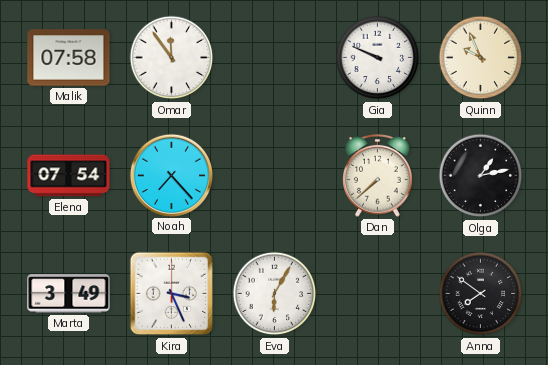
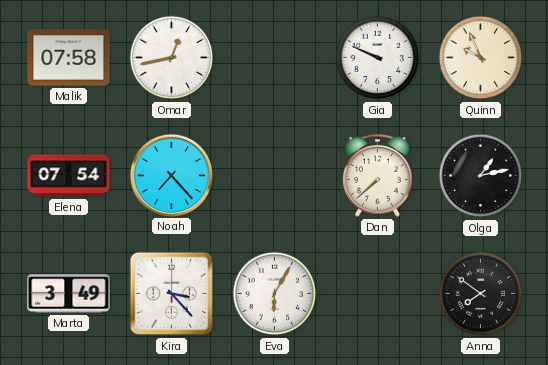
Omar: 11:54 -> 12:43
Kira: 3:26 -> 3:23
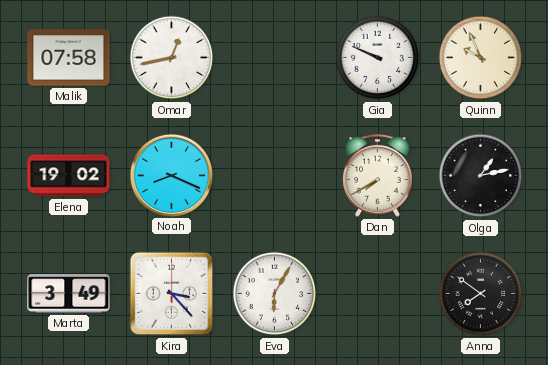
Elena: 07:54 -> 19:02
Noah: 7:23 -> 8:19
Dan: 7:38 -> 7:40
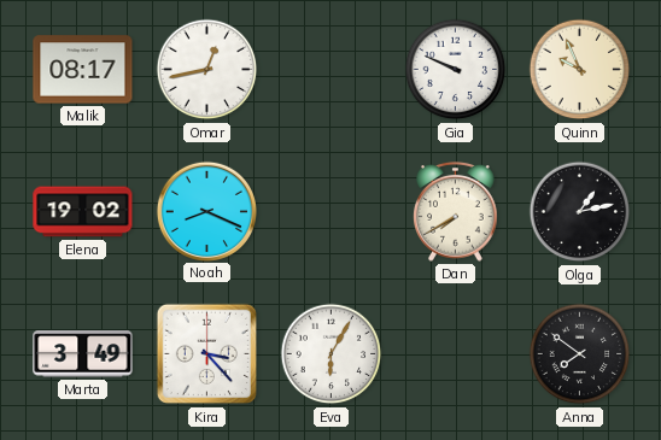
Malik: 07:58 -> 08:17
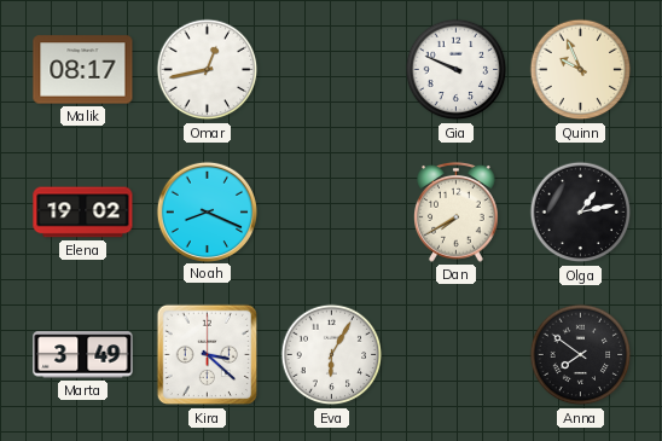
Kira: 3:23 -> 3:22
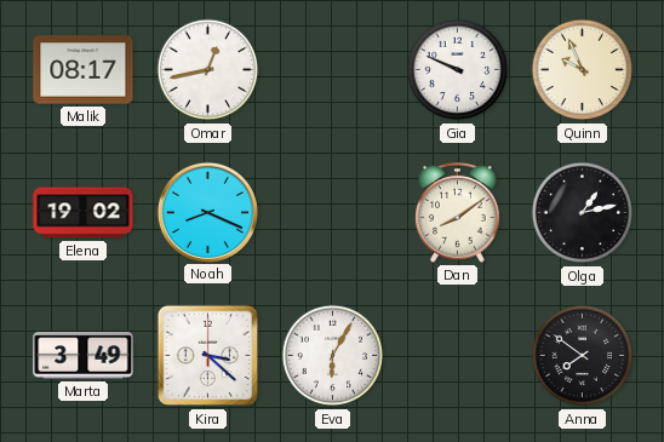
Dan: 7:40 -> 8:09
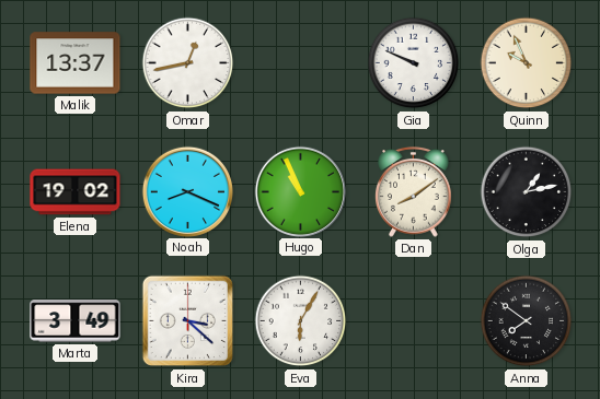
Malik: 08:17 -> 13:37
Hugo: none -> 10:56
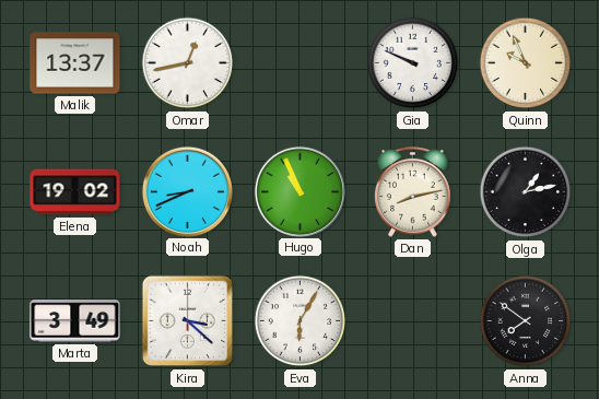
Noah: 8:19 -> 8:41
Dan: 8:09 -> 8:13
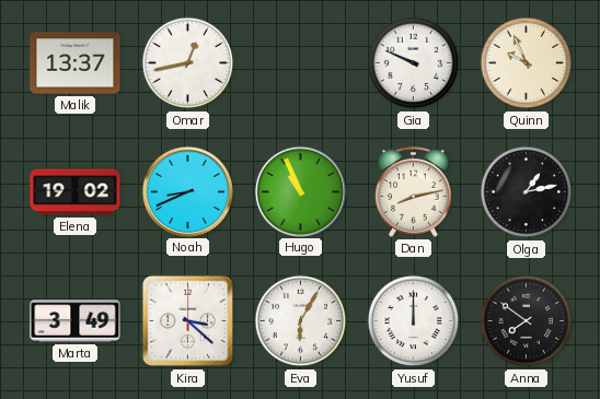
Yusuf: none -> 12:00
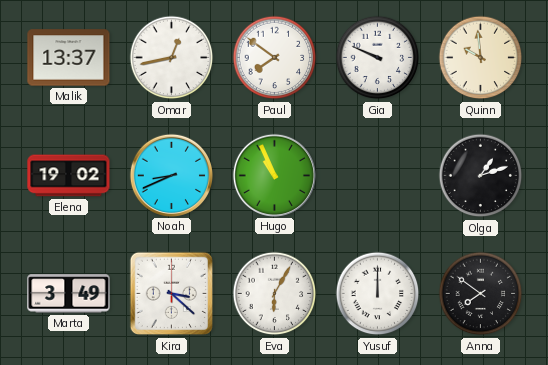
Paul: none -> 7:51
Quinn: 9:56 -> 9:59
Dan: 8:13 -> none
Olga: 1:13 -> 1:12
